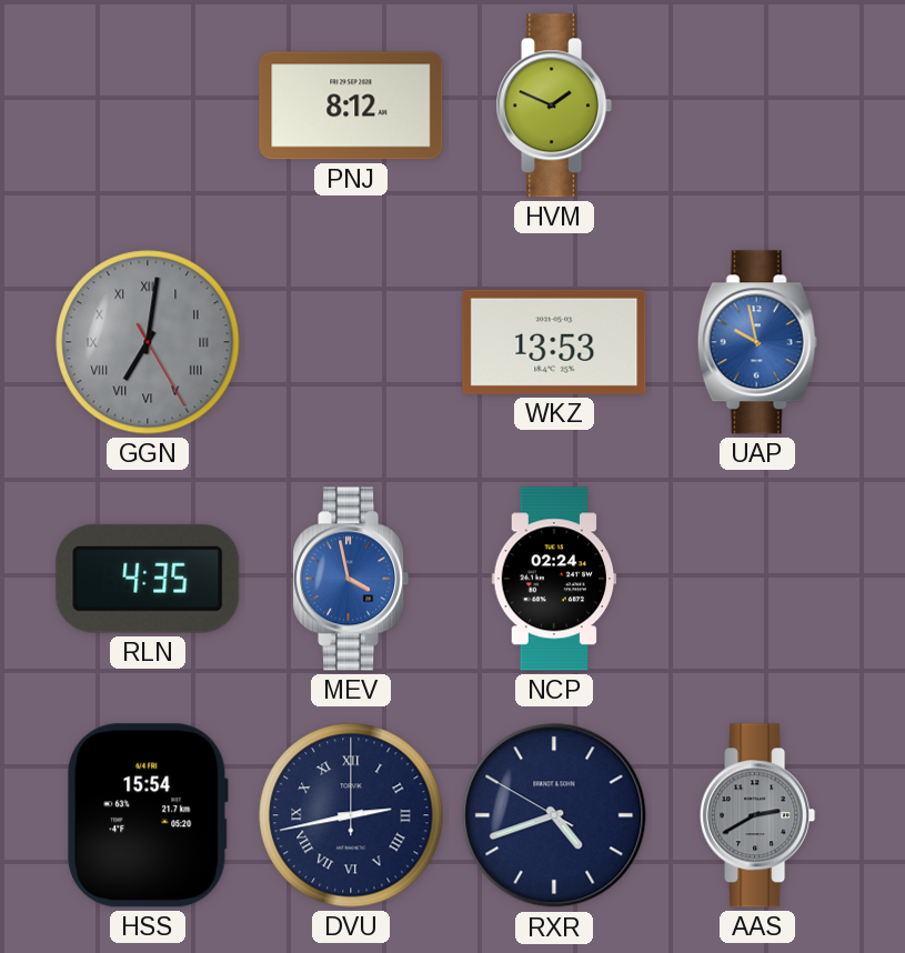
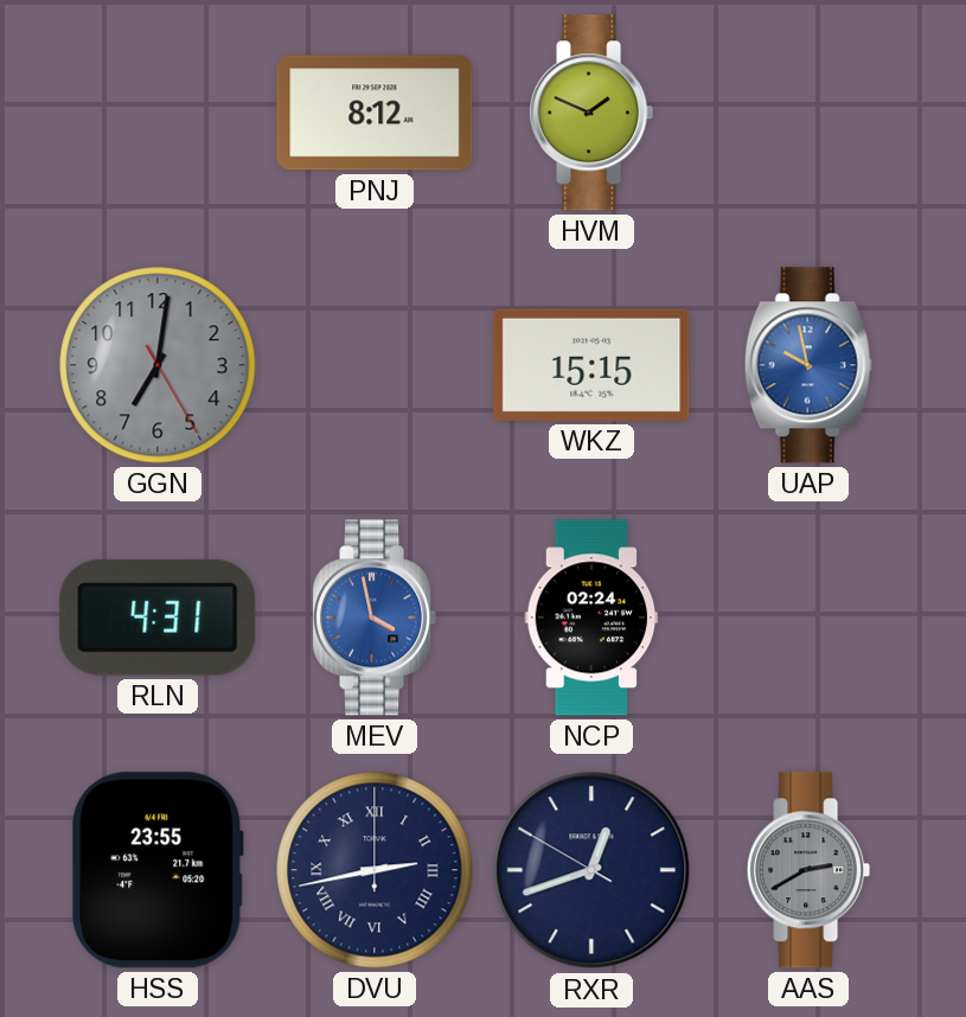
GGN numerals: Roman -> Arabic
WKZ: 13:53 -> 15:15
RLN: 4:35 -> 4:31
HSS: 15:54 -> 23:55
RXR: 4:41 -> 12:41
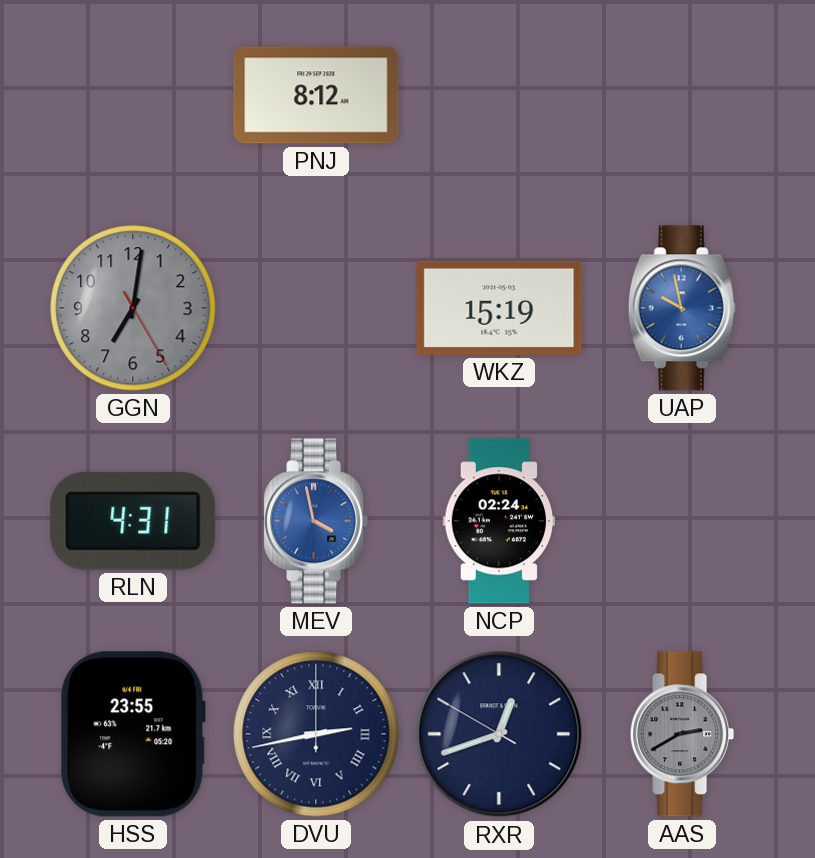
HVM: 1:49 -> none
WKZ: 15:15 -> 15:19
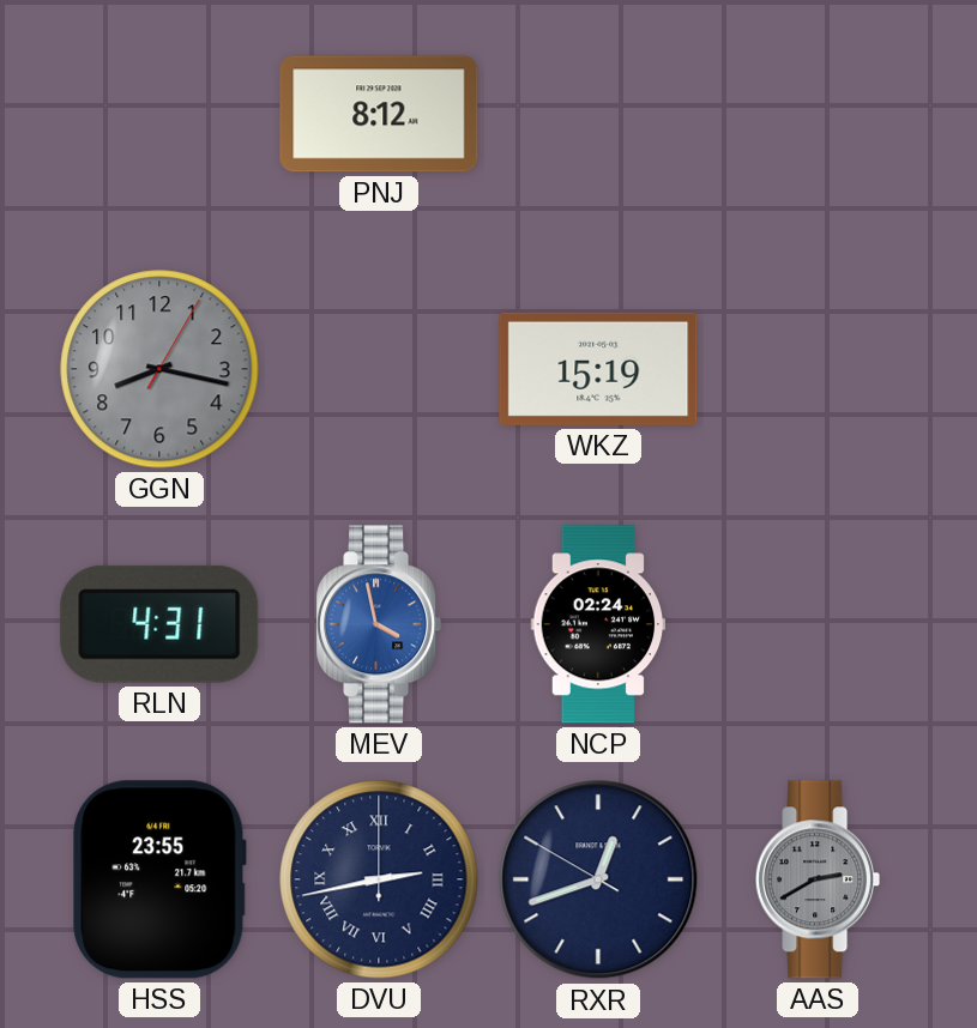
GGN: 7:01 -> 8:17
UAP: 9:58 -> none
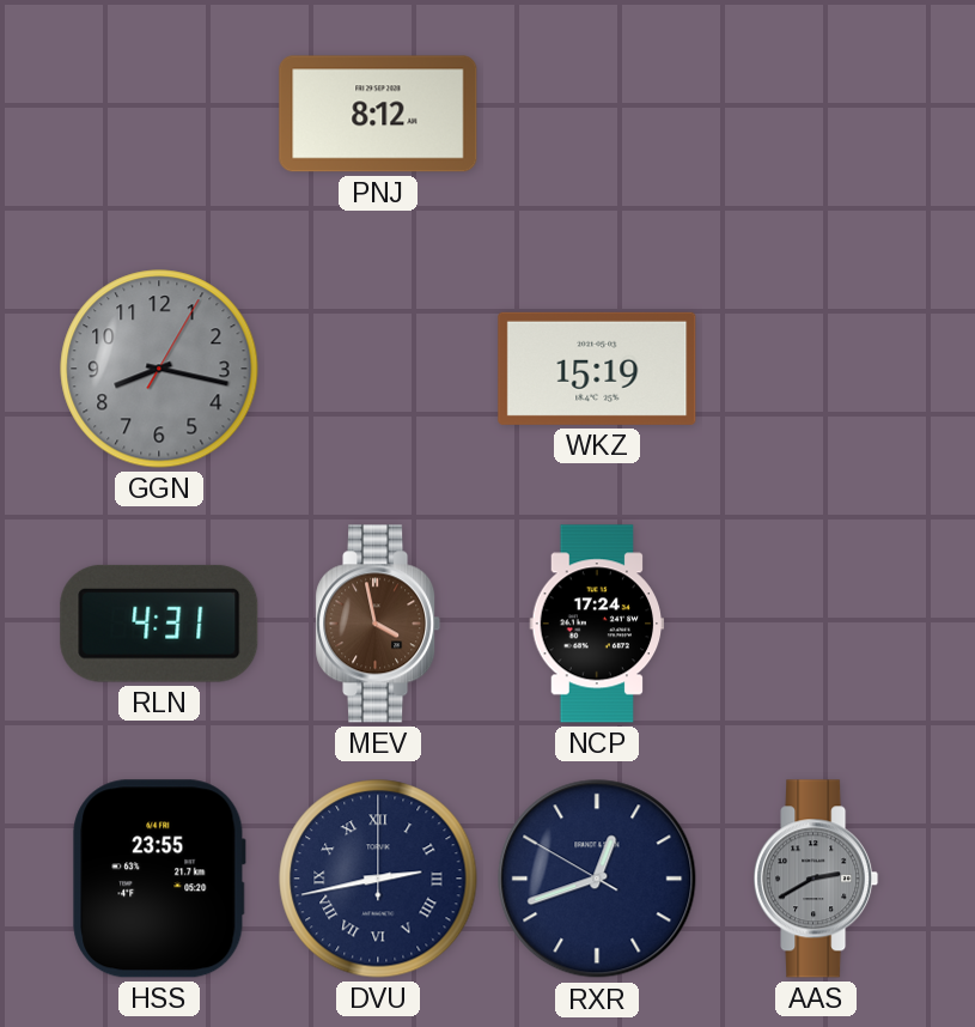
MEV dial: blue -> brown
NCP: 02:24 -> 17:24
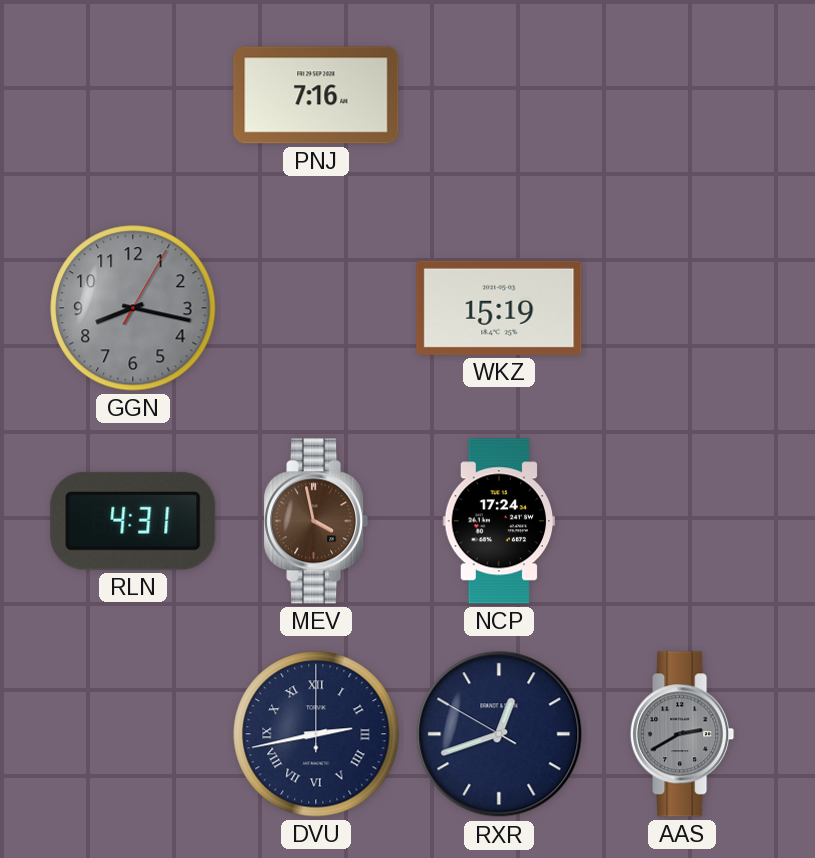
PNJ: 8:12 -> 7:16
HSS: 23:55 -> none
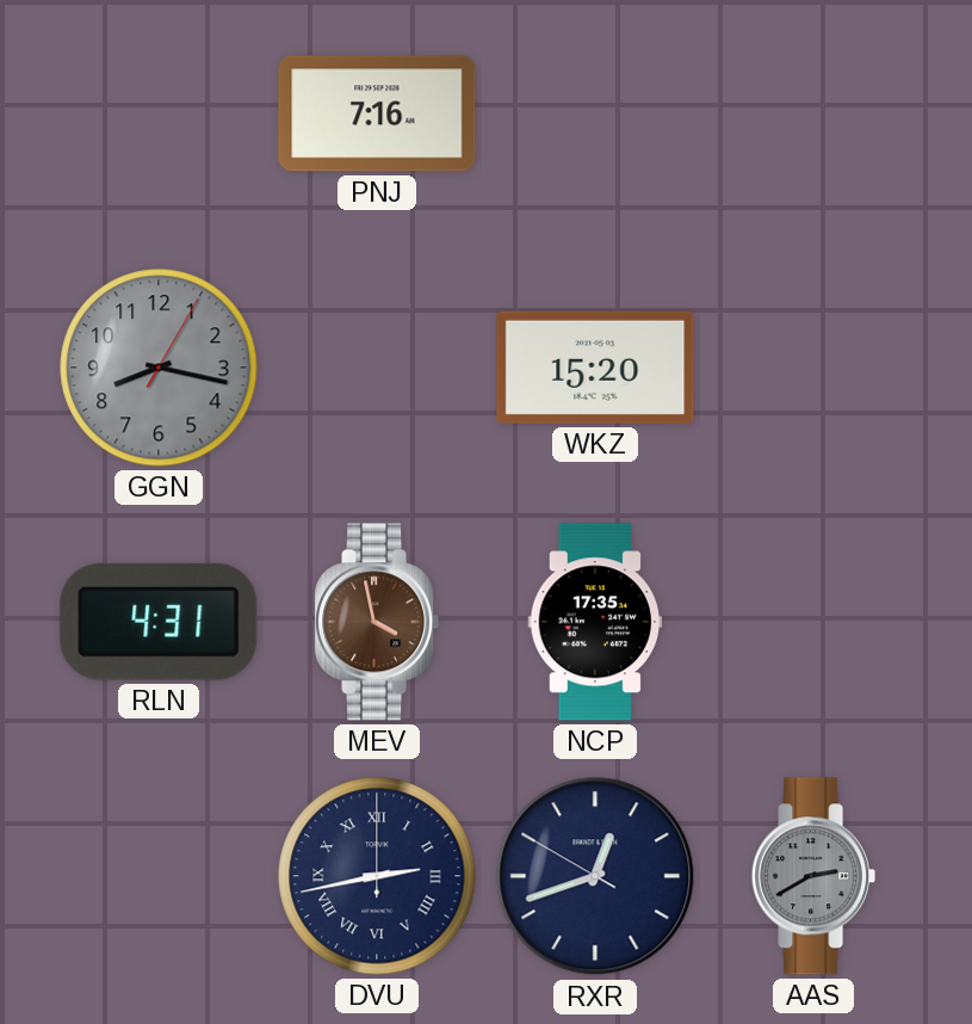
WKZ: 15:19 -> 15:20
NCP: 17:24 -> 17:35
